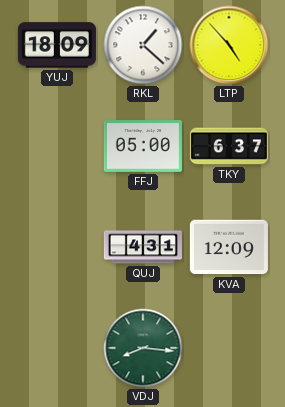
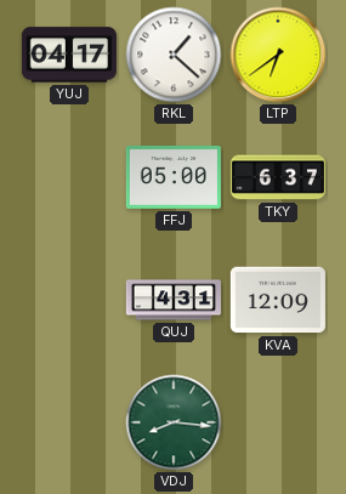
YUJ: 18:09 -> 04:17
LTP: 4:53 -> 6:39
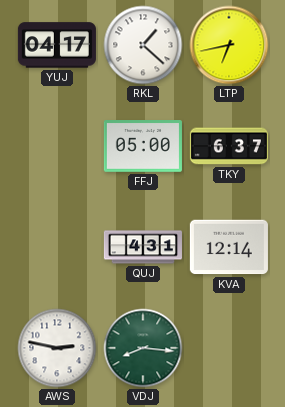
LTP: 6:39 -> 6:43
KVA: 12:09 -> 12:14
AWS: none -> 2:47
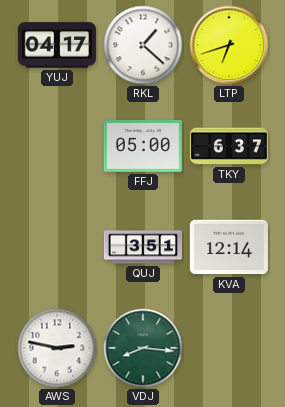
LTP: 6:43 -> 6:42
QUJ: 4:31 -> 3:51
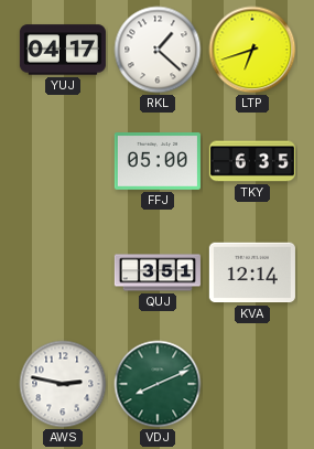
TKY: 6:37 -> 6:35
VDJ: 8:16 -> 8:11
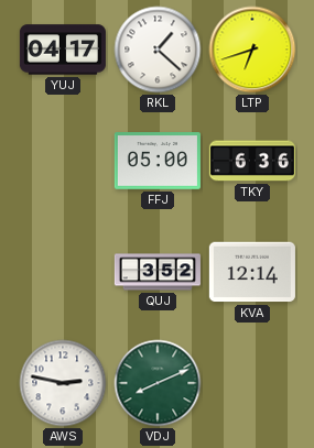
TKY: 6:35 -> 6:36
QUJ: 3:51 -> 3:52
